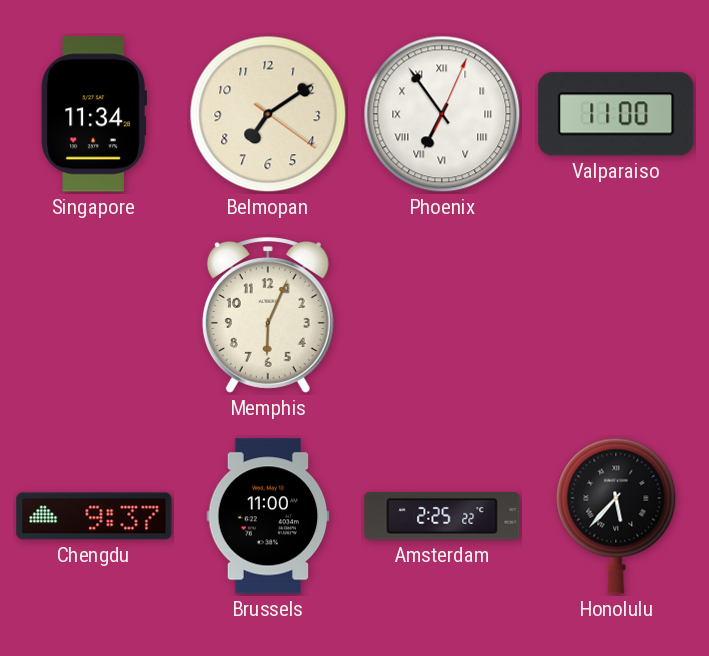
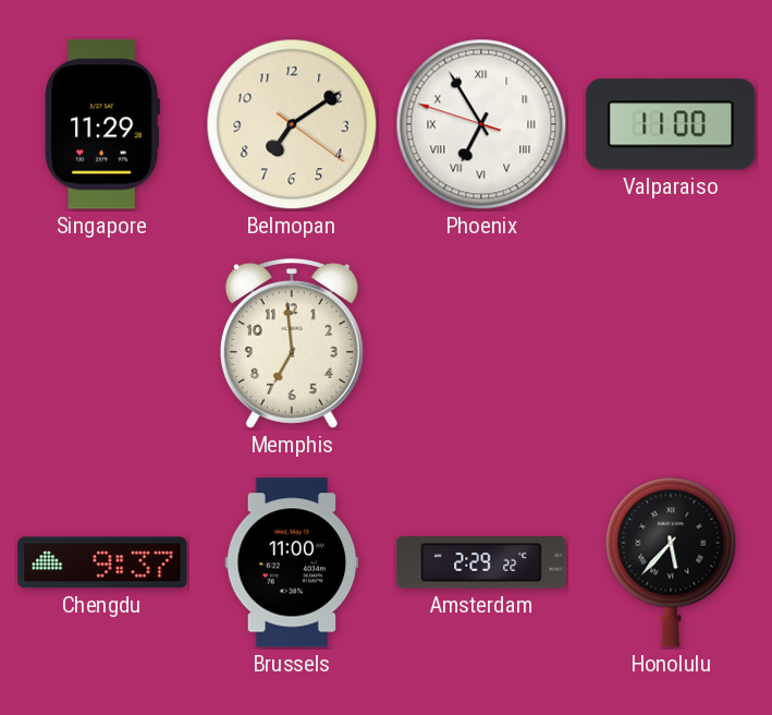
Singapore: 11:34 -> 11:29
Phoenix: 6:54:04 -> 6:54:48
Memphis: 6:04 -> 6:59
Amsterdam: 2:25 -> 2:29
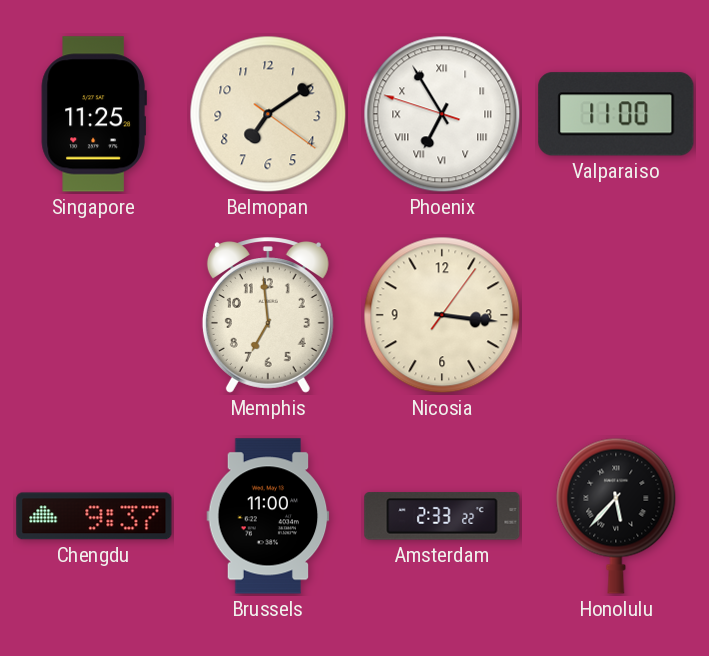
Singapore: 11:29 -> 11:25
Nicosia: none -> 3:16
Amsterdam: 2:29 -> 2:33
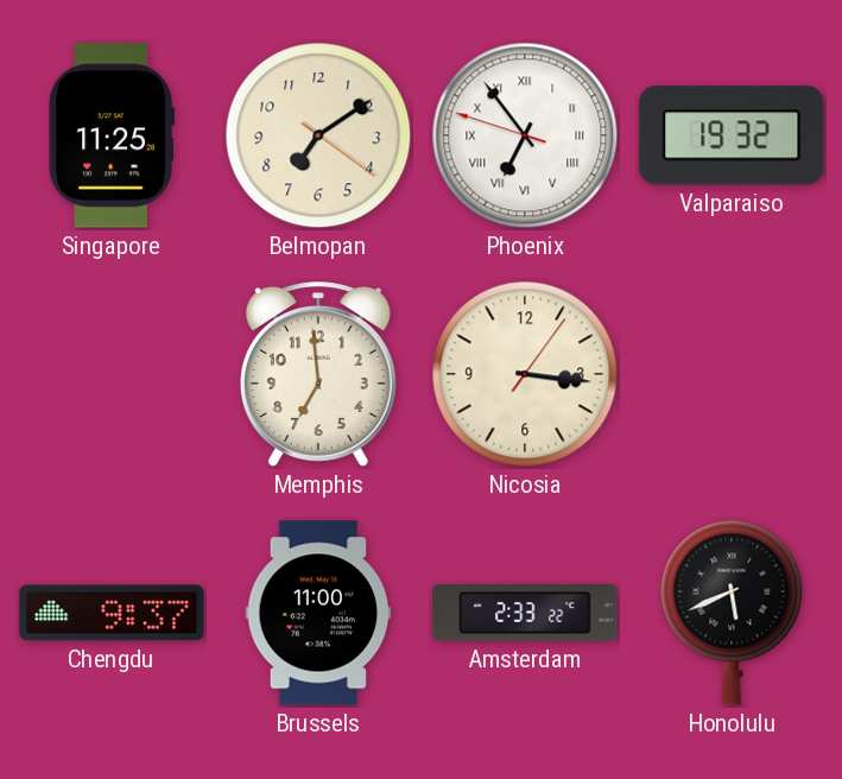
Phoenix: 6:54 -> 6:53
Valparaiso: 11:00 -> 19:32
Honolulu: 5:37 -> 5:41
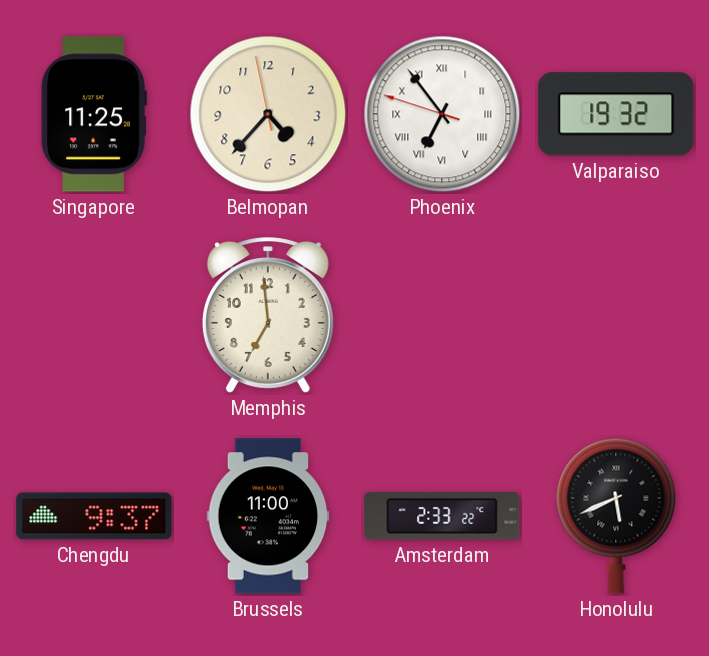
Belmopan: 7:09 -> 4:36
Nicosia: 3:16 -> none
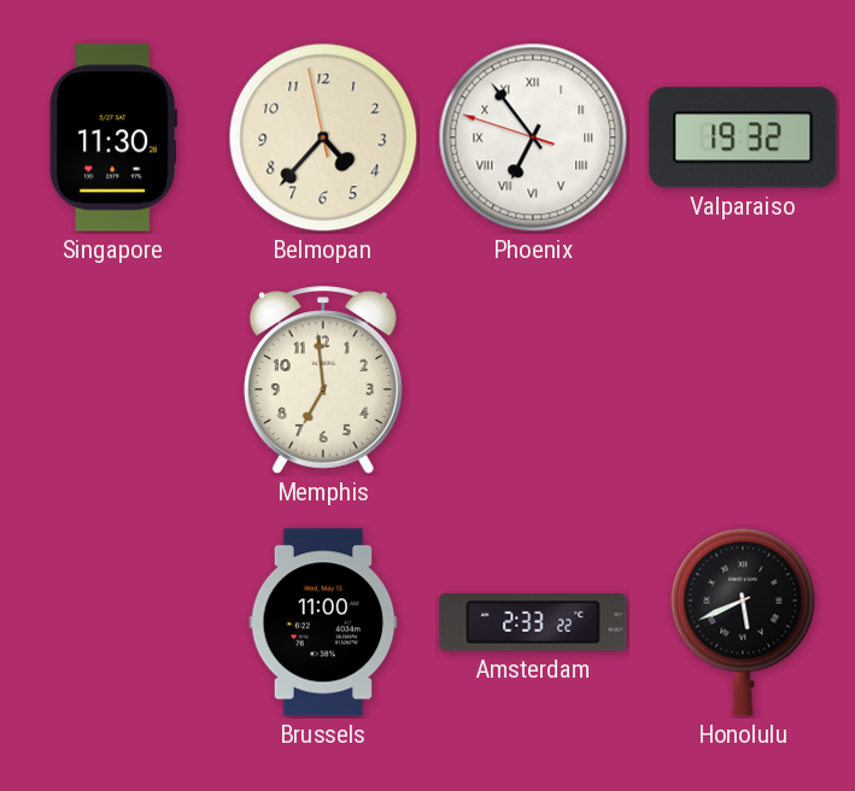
Singapore: 11:25 -> 11:30
Chengdu: 9:37 -> none
